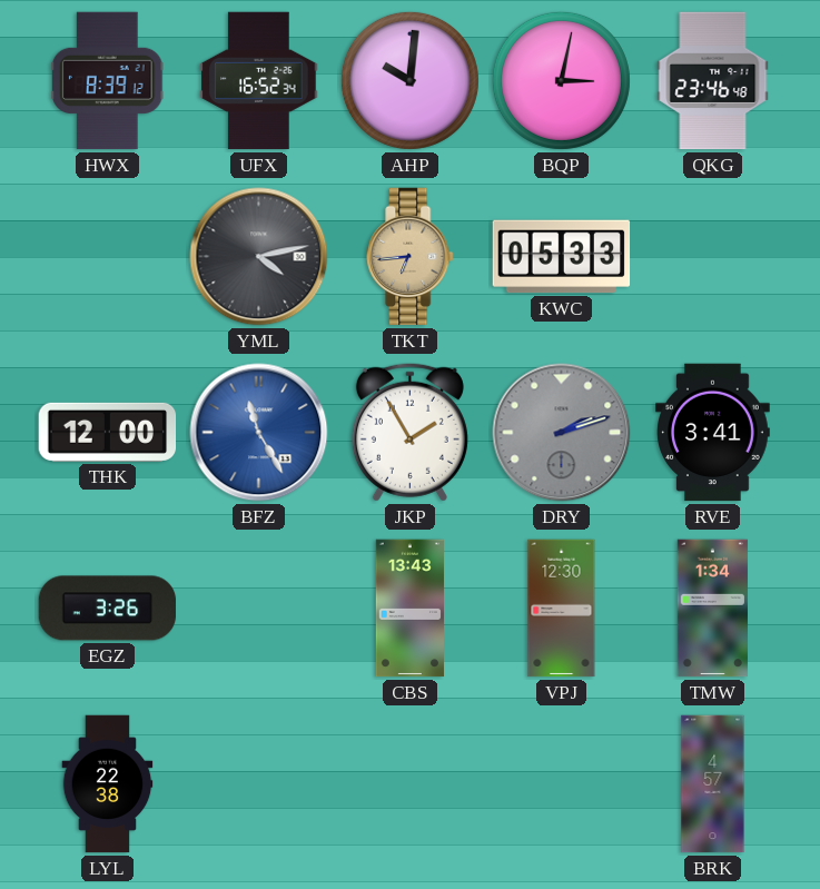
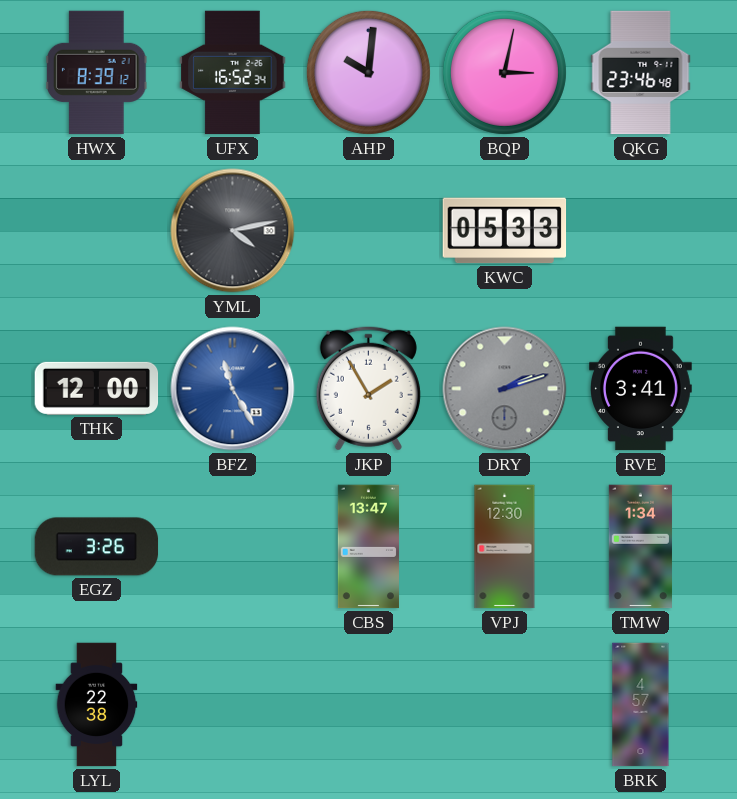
TKT: 6:44 -> none
CBS: 13:43 -> 13:47
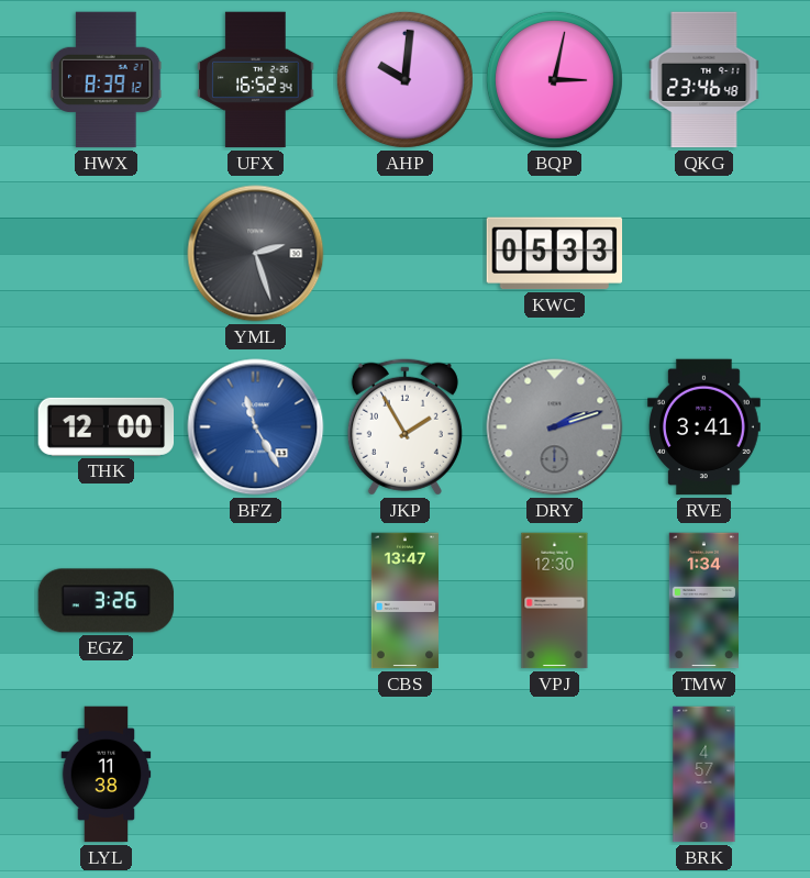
YML: 4:13 -> 2:27
LYL: 22:38 -> 11:38
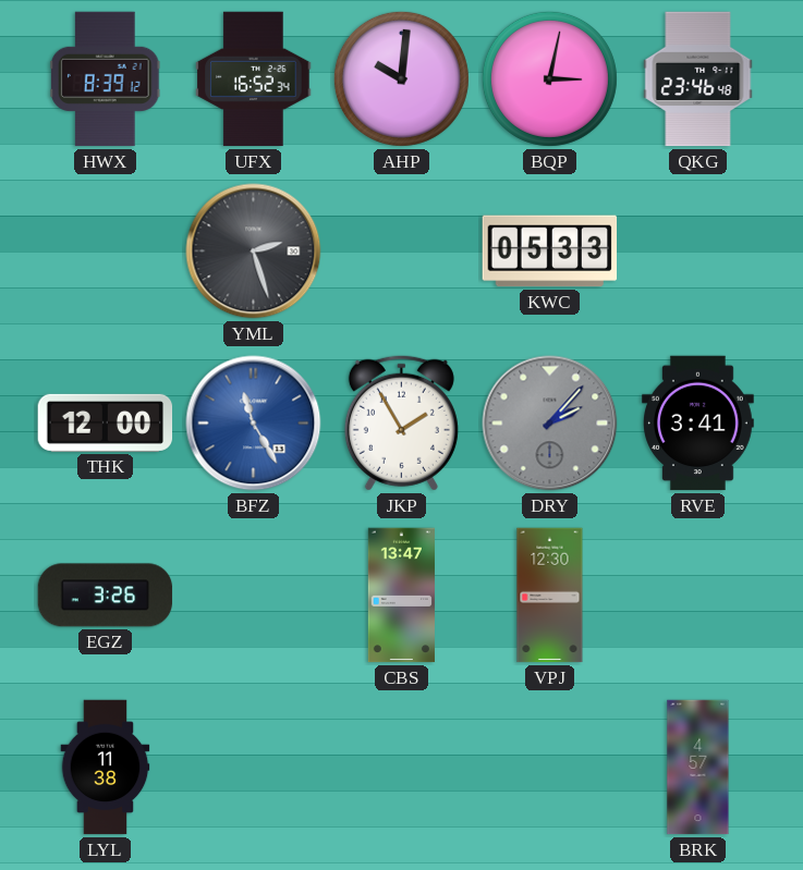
DRY: 2:12 -> 2:07
TMW: 1:34 -> none
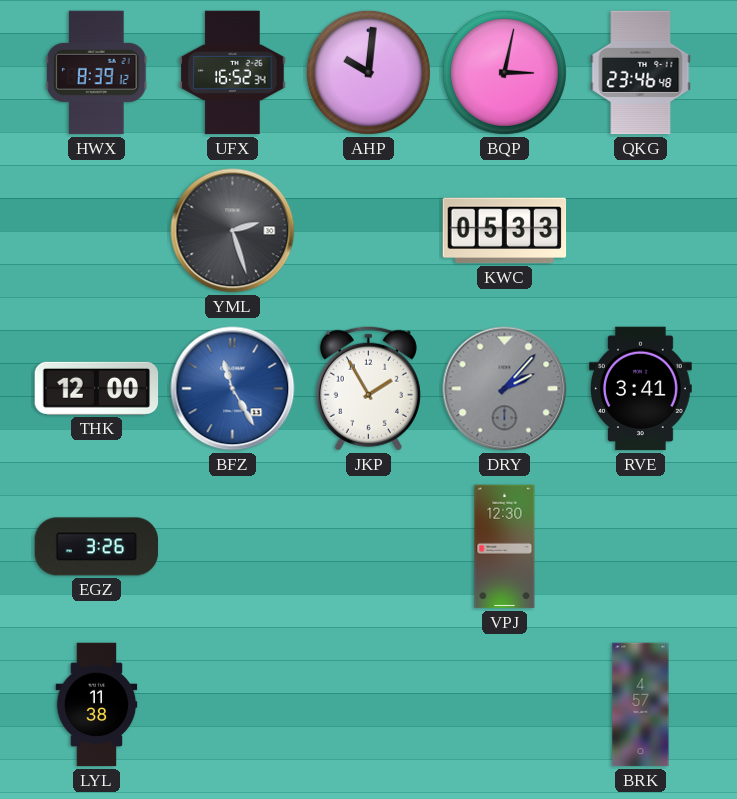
CBS: 13:47 -> none
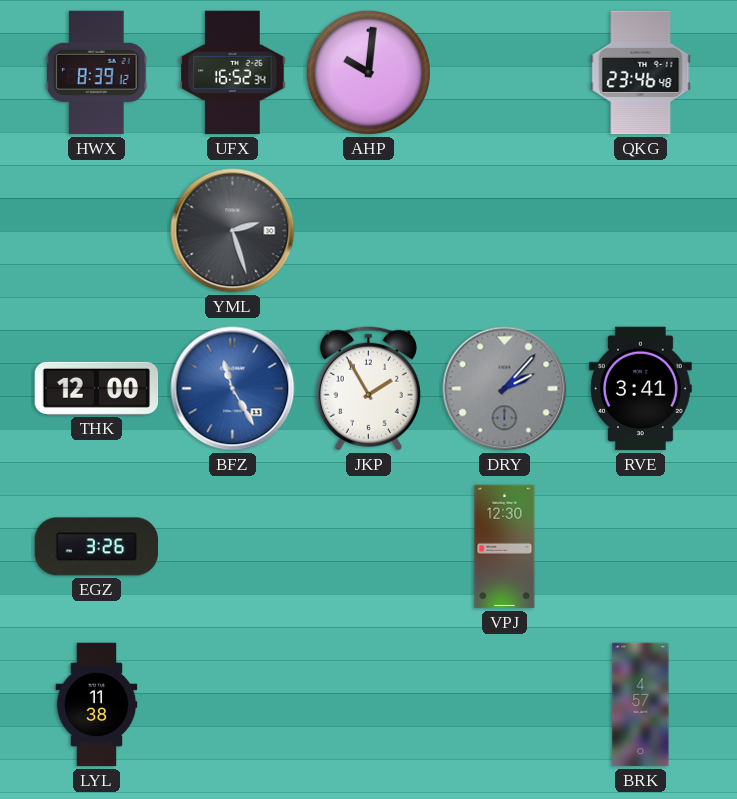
BQP: 3:02 -> none
KWC: 05:33 -> none
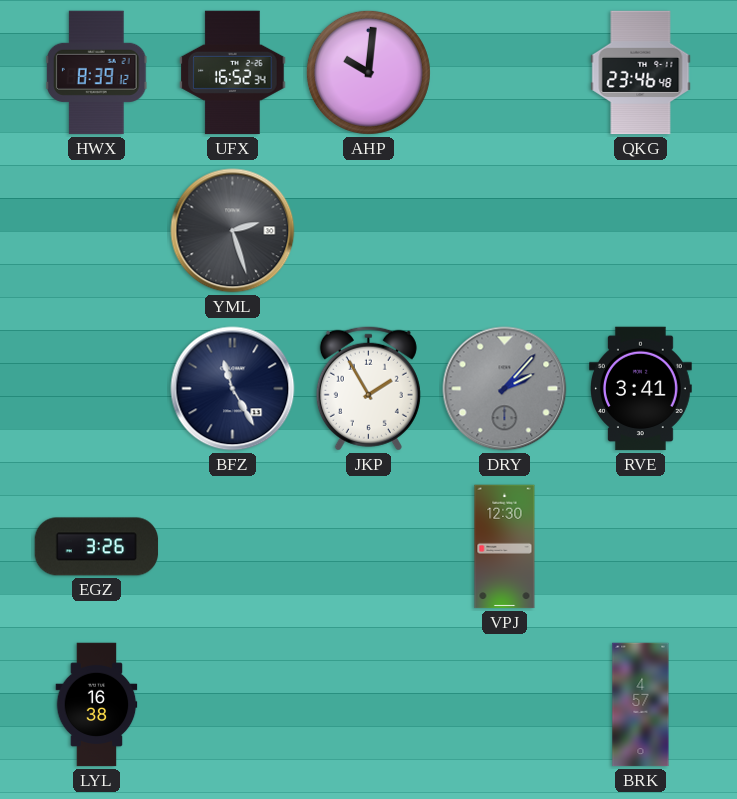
THK: 12:00 -> none
BFZ dial: blue -> navy
LYL: 11:38 -> 16:38
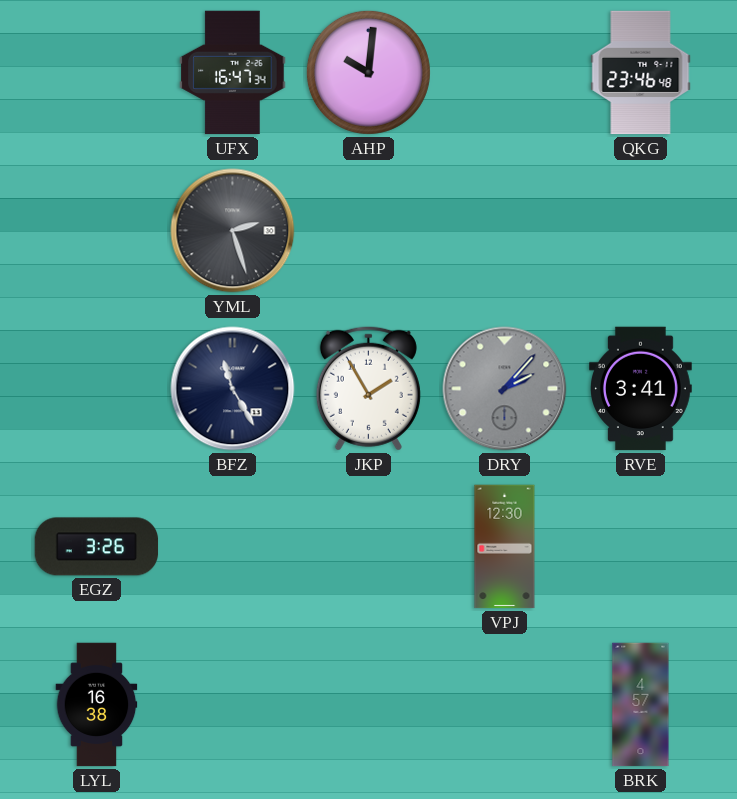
HWX: 8:39 -> none
UFX: 16:52 -> 16:47
